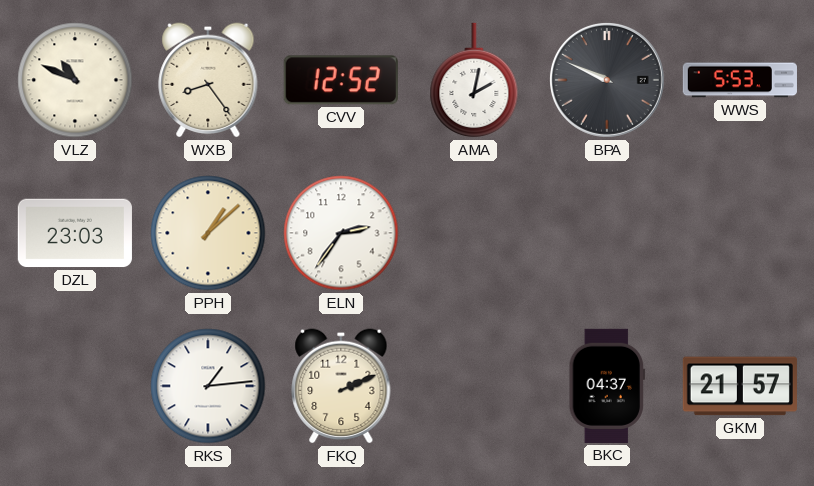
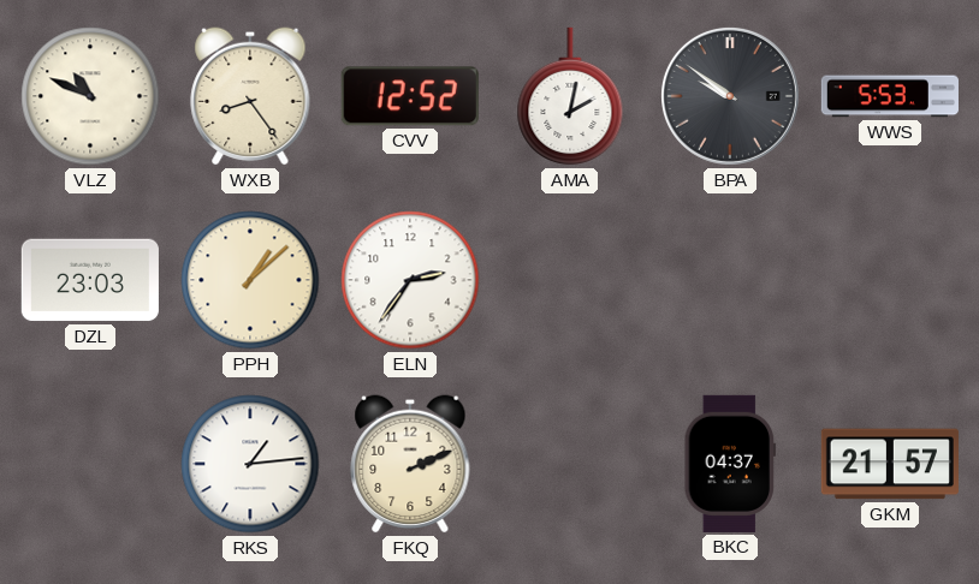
BPA: 9:49 -> 9:51
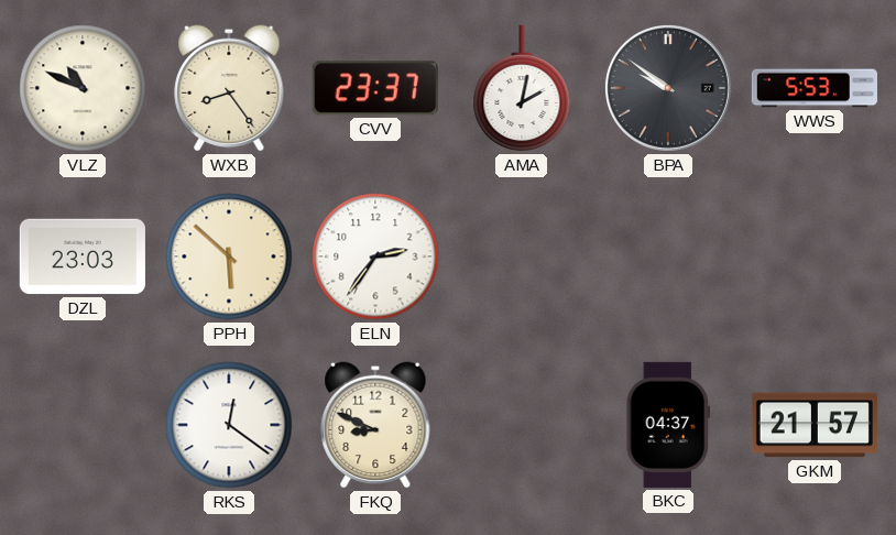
CVV: 12:52 -> 23:37
PPH: 1:08 -> 5:52
RKS: 1:14 -> 12:21
FKQ: 2:11 -> 8:49
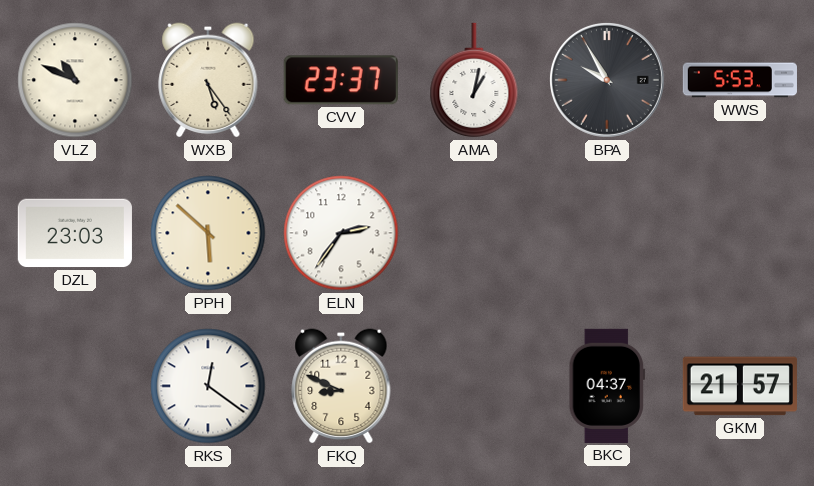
WXB: 8:24 -> 5:24
AMA: 2:02 -> 1:02
BPA: 9:51 -> 9:55
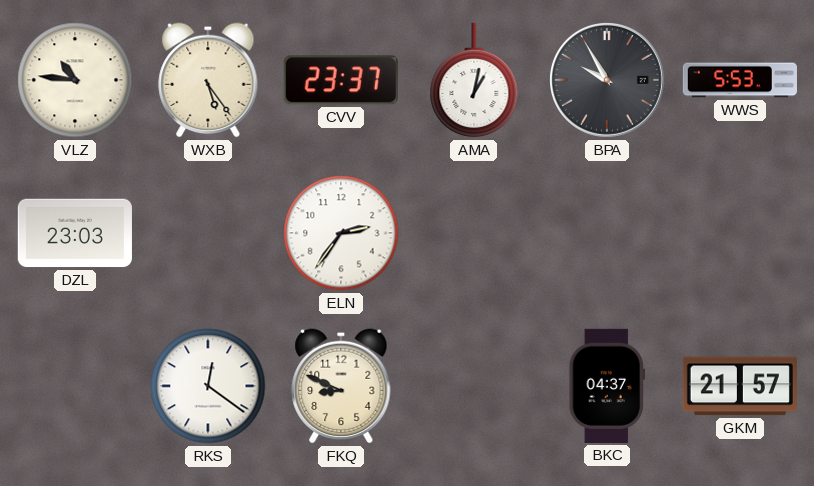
VLZ: 10:49 -> 10:46
PPH: 5:52 -> none
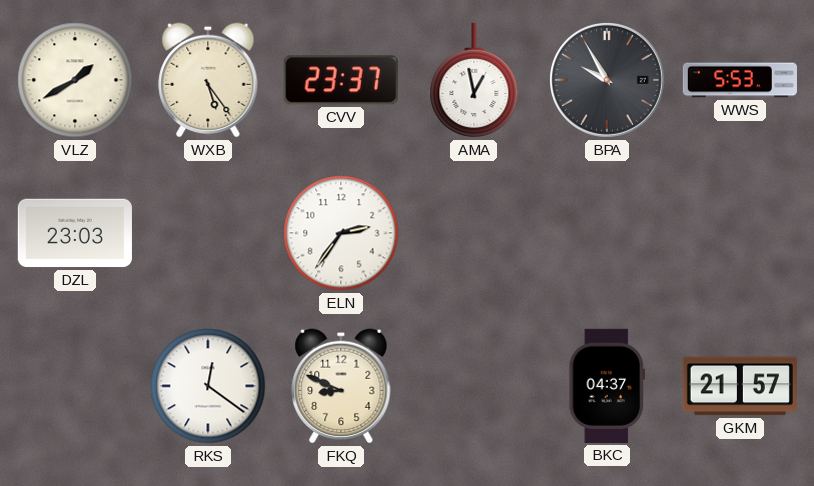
VLZ: 10:46 -> 1:40
AMA: 1:02 -> 12:58
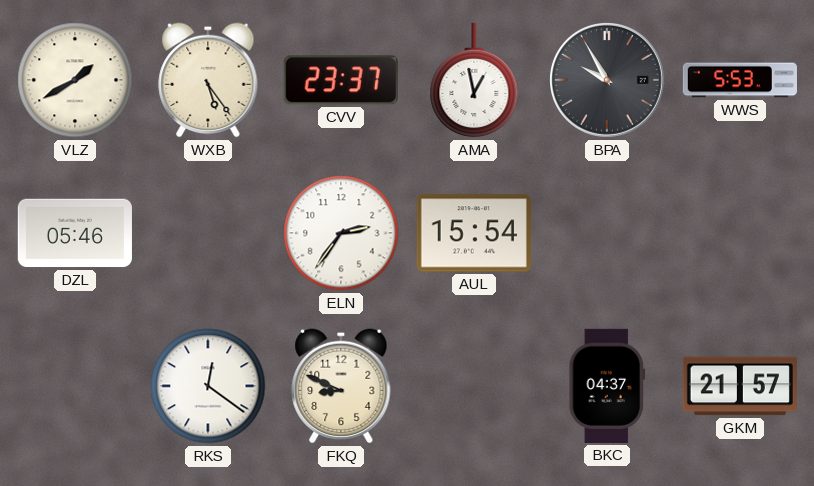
DZL: 23:03 -> 05:46
AUL: none -> 15:54
